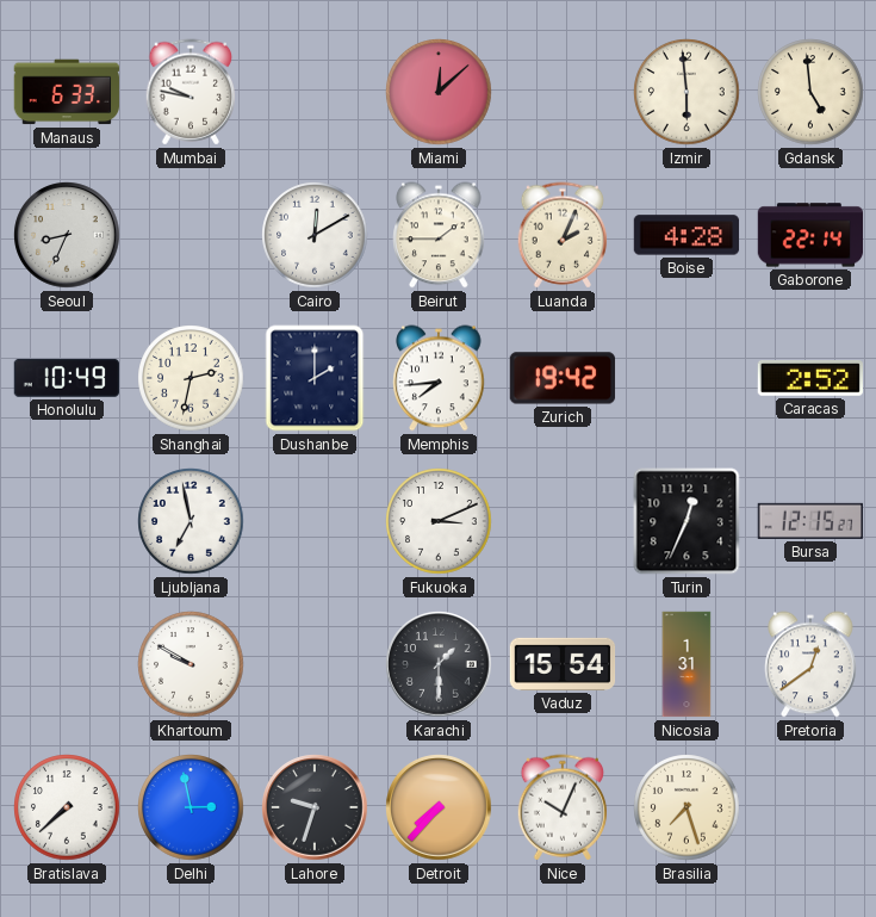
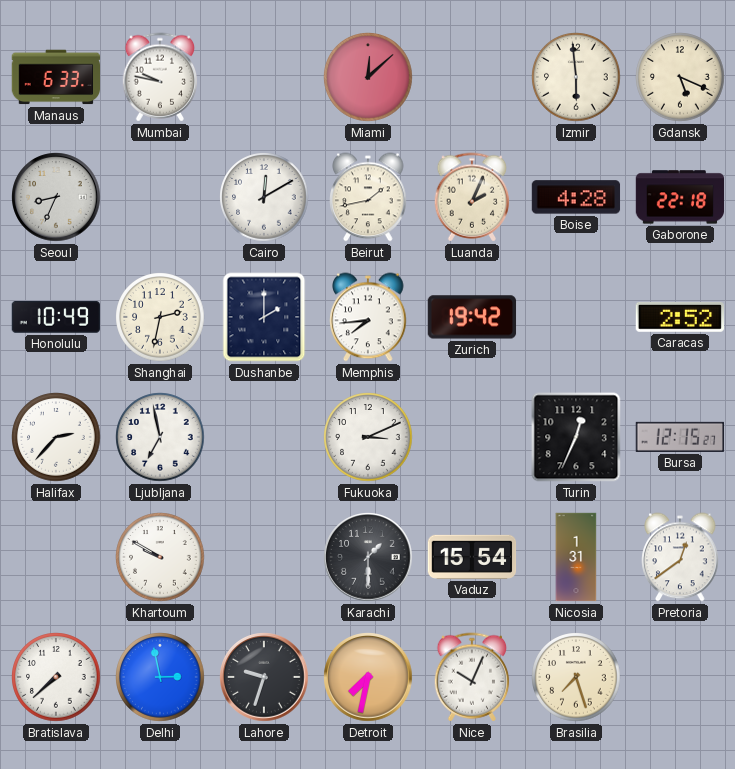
Gdansk: 4:59 -> 5:19
Beirut: 1:45 -> 1:43
Gaborone: 22:14 -> 22:18
Halifax: none -> 2:37
Detroit: 7:37 -> 7:32
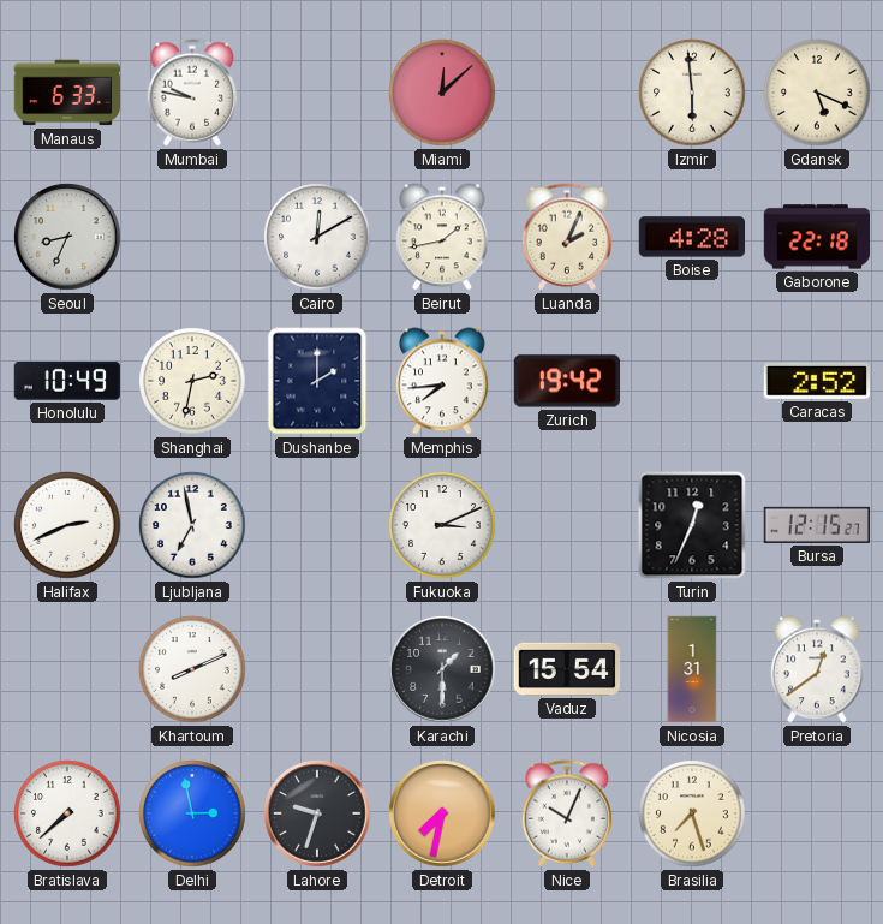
Halifax: 2:37 -> 2:41
Khartoum: 9:50 -> 8:11
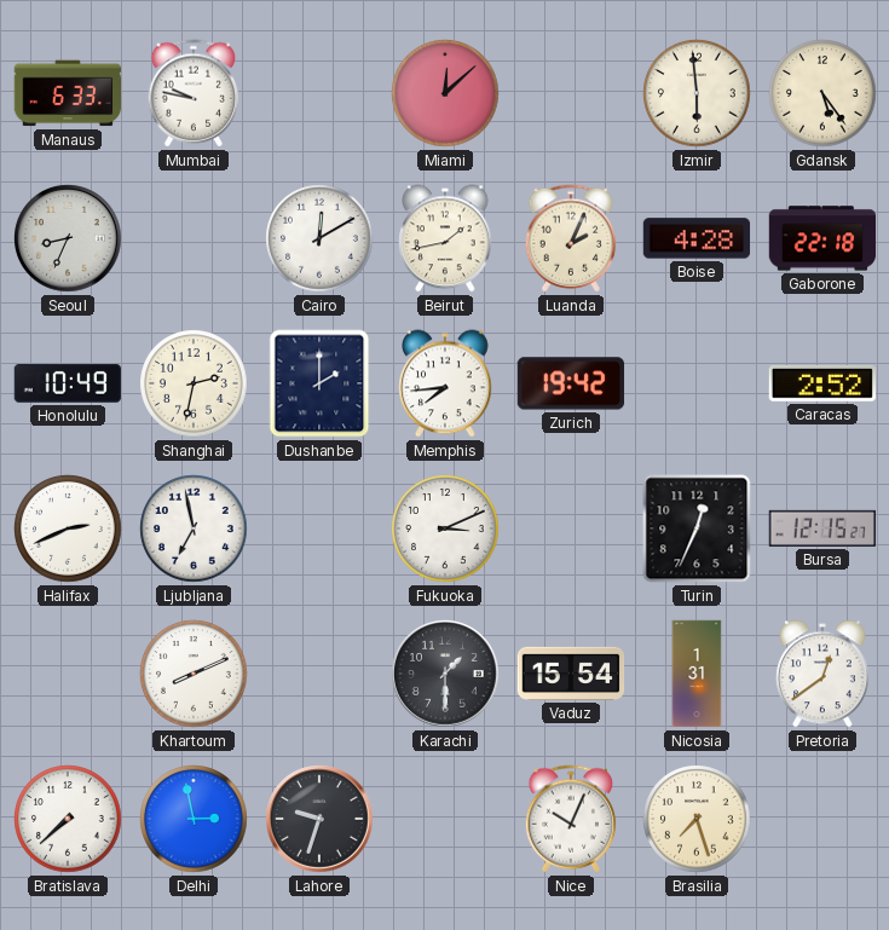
Gdansk: 5:19 -> 5:24
Detroit: 7:32 -> none
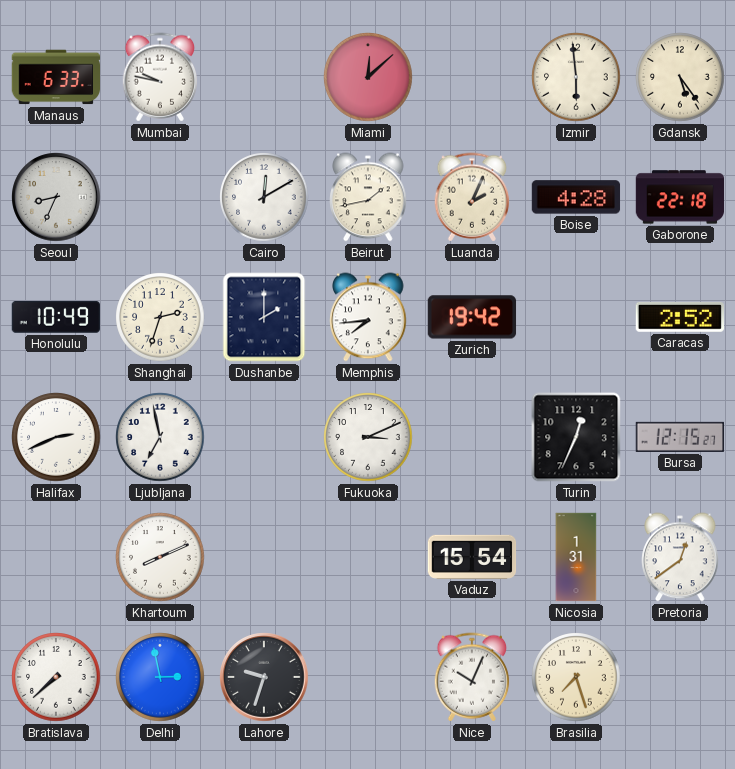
Shanghai: 2:32 -> 2:33
Karachi: 1:30 -> none
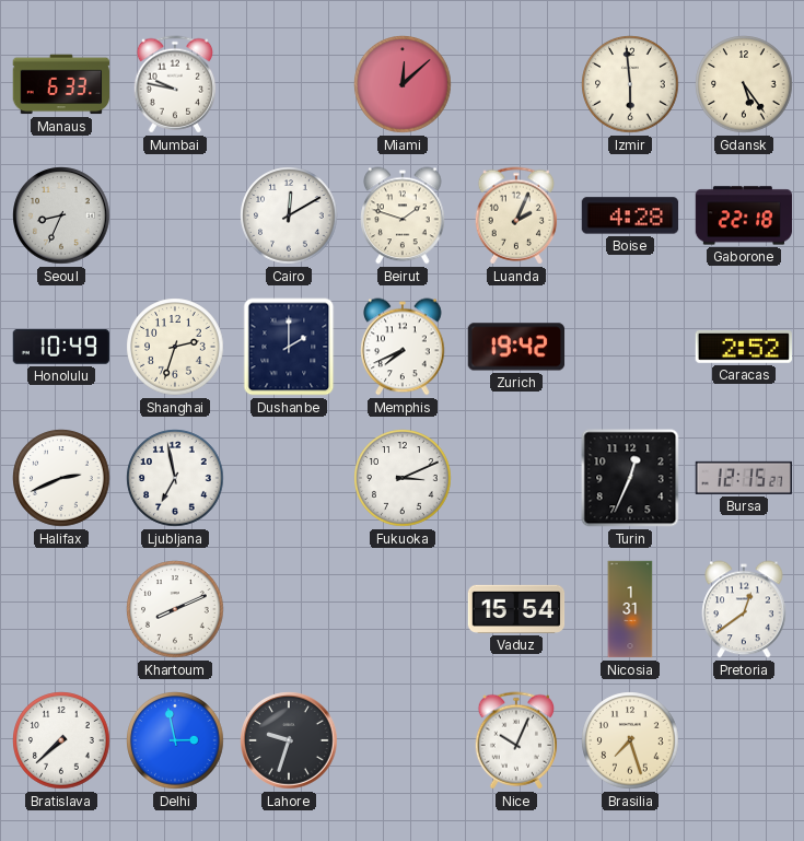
Beirut: 1:43 -> 1:48
Memphis: 7:44 -> 7:41
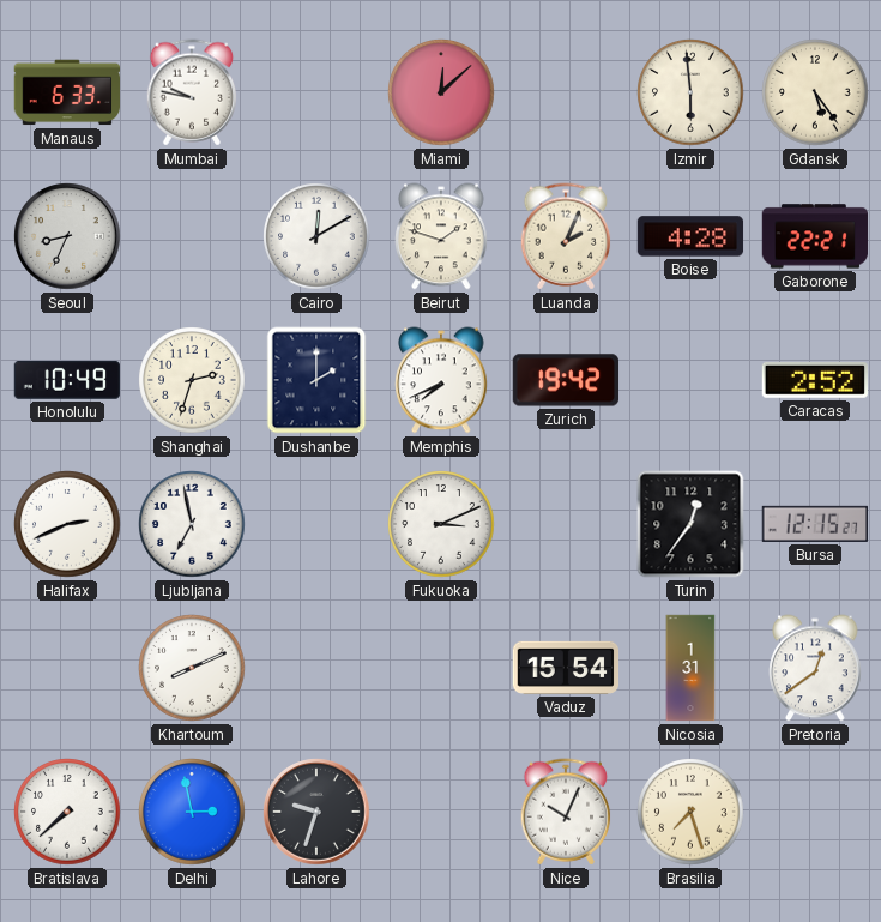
Gaborone: 22:18 -> 22:21
Turin: 12:34 -> 12:36
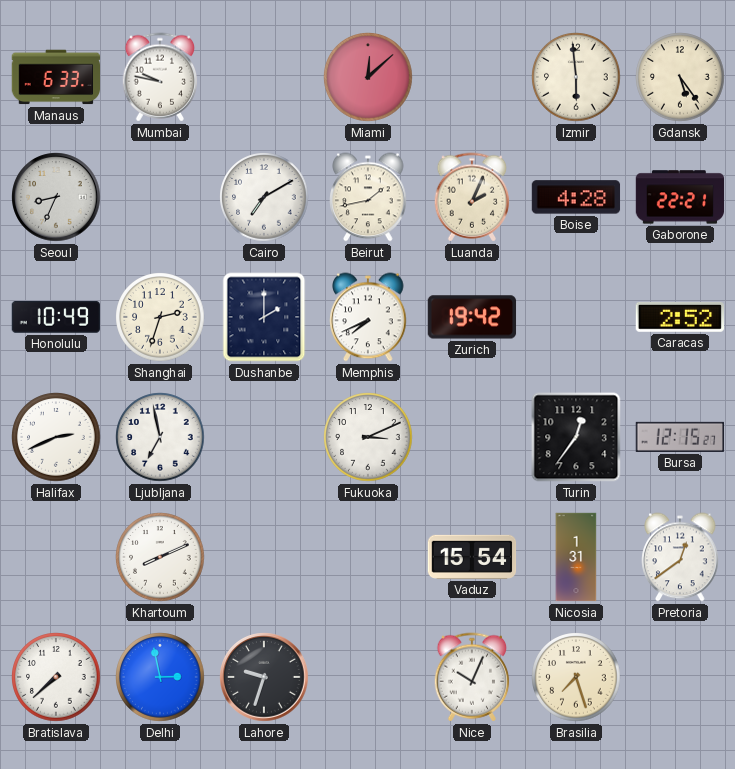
Cairo: 12:10 -> 7:10
Beirut: 1:48 -> 1:43
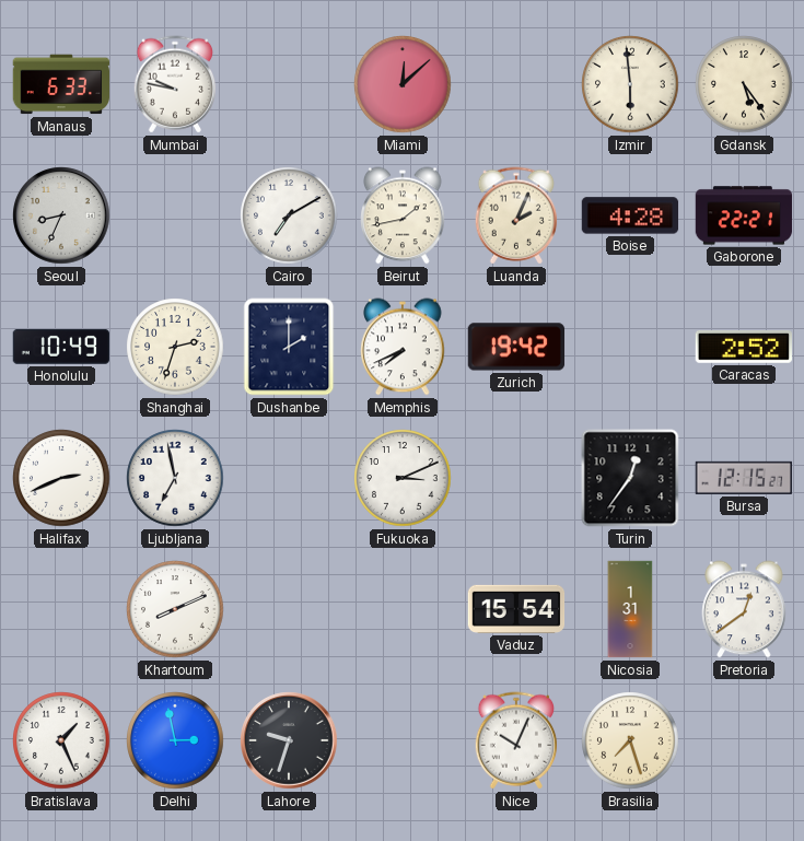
Bratislava: 7:38 -> 1:26
